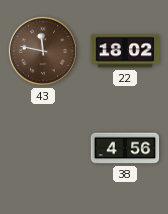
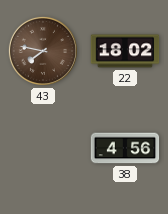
43: 11:47 -> 7:47
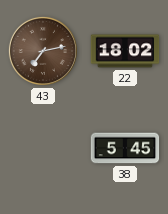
43: 7:47 -> 7:13
38: 4:56 -> 5:45
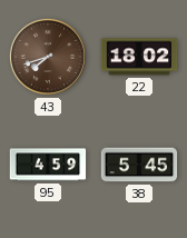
43: 7:13 -> 7:42
95: none -> 4:59
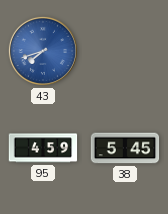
43 dial: brown -> blue
22: 18:02 -> none
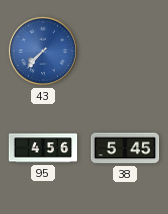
43: 7:42 -> 7:37
95: 4:59 -> 4:56
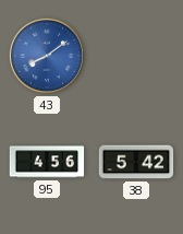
43: 7:37 -> 8:09
38: 5:45 -> 5:42
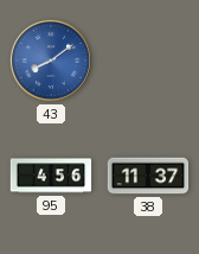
38: 5:42 -> 11:37
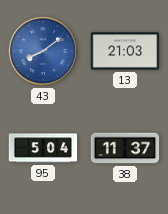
13: none -> 21:03
95: 4:56 -> 5:04
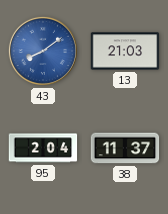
95: 5:04 -> 2:04
